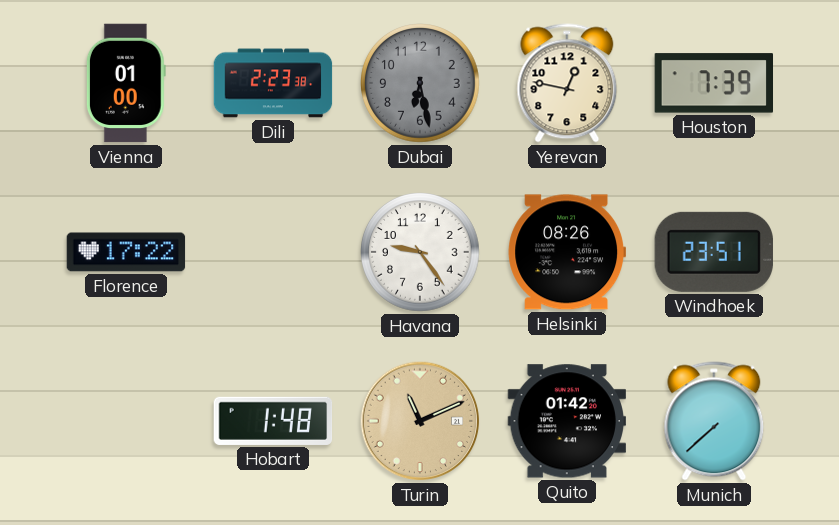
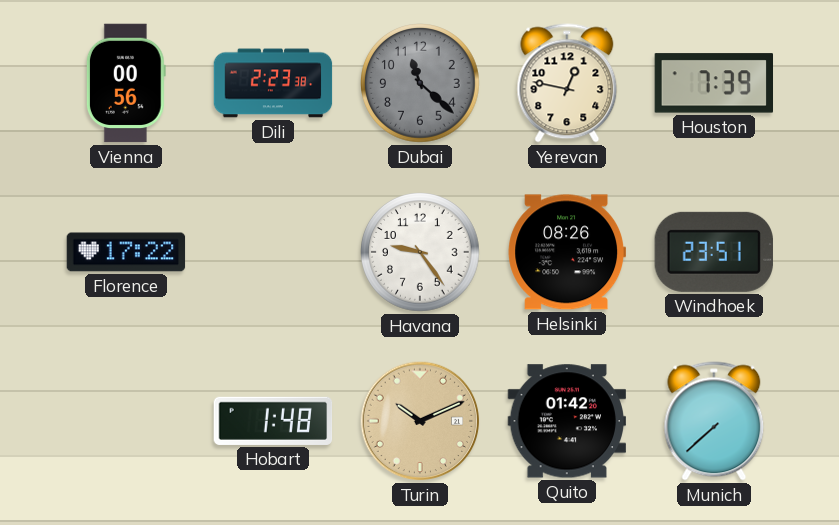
Vienna: 01:00 -> 00:56
Dubai: 6:28 -> 11:22
Turin: 11:11 -> 10:11
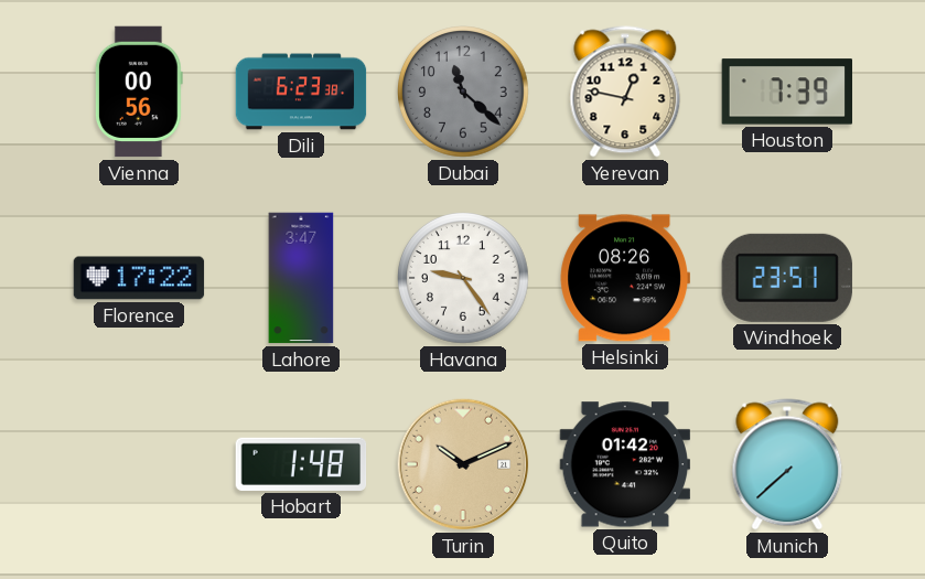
Dili: 2:23 -> 6:23
Lahore: none -> 3:47
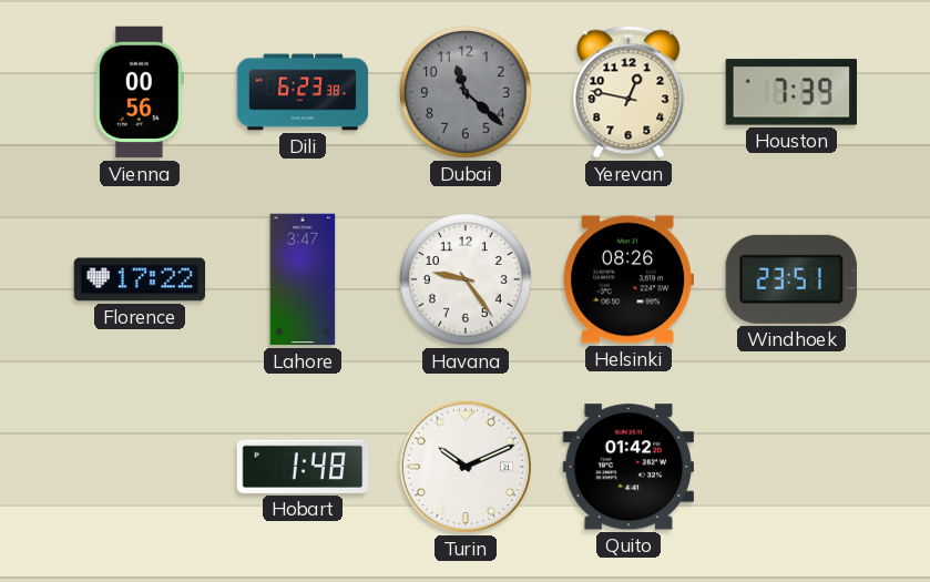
Turin dial: champagne -> white
Munich: 7:38 -> none
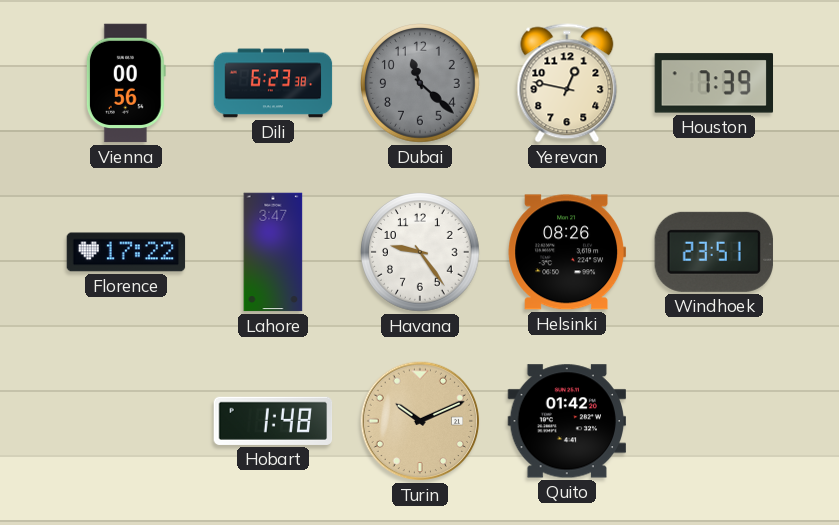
Turin dial: white -> champagne
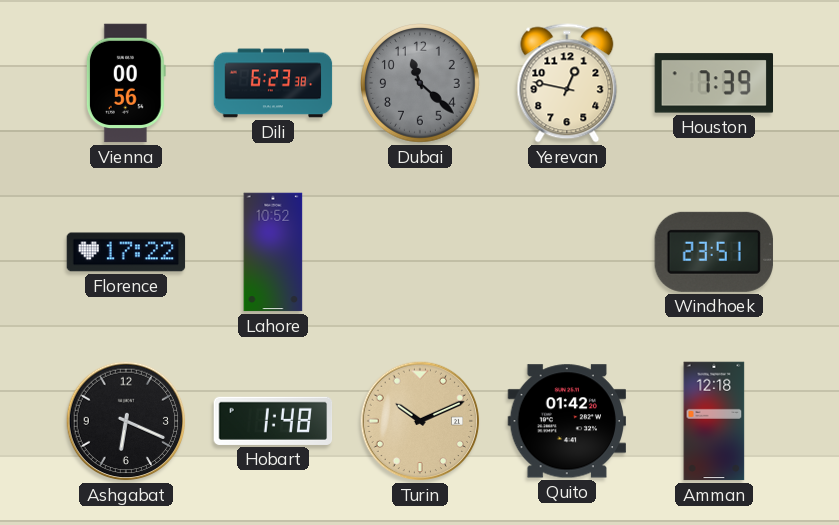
Lahore: 3:47 -> 10:52
Havana: 9:24 -> none
Helsinki: 08:26 -> none
Ashgabat: none -> 6:19
Amman: none -> 12:18
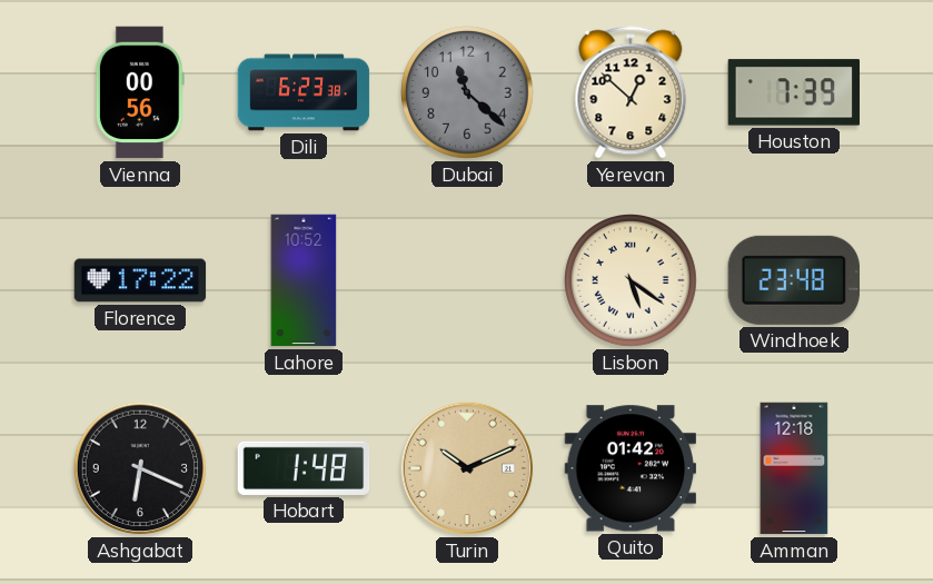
Yerevan: 12:47 -> 12:52
Lisbon: none -> 5:21
Windhoek: 23:51 -> 23:48
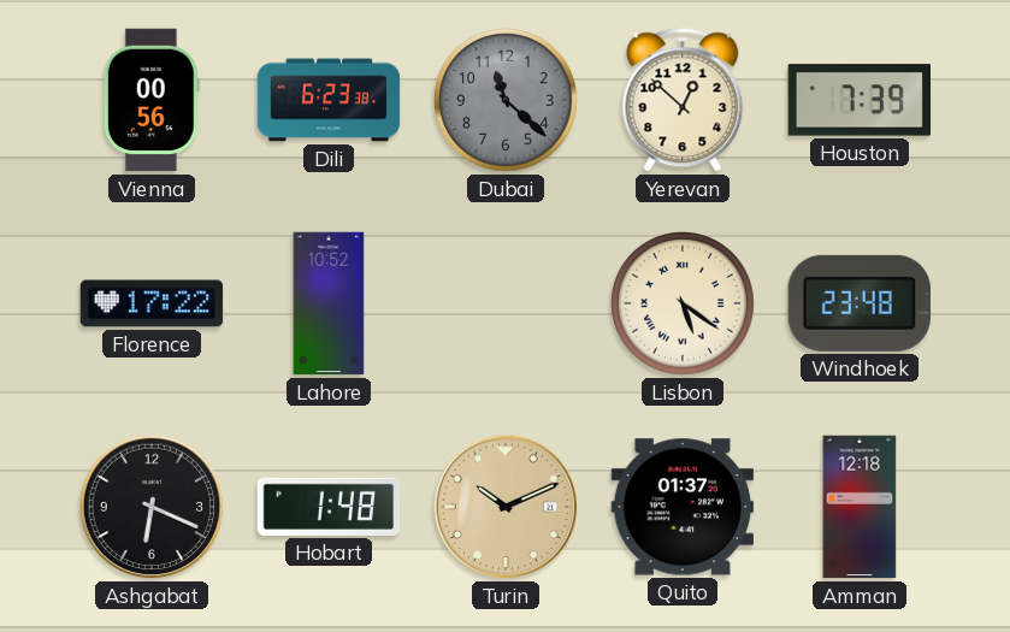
Quito: 01:42 -> 01:37
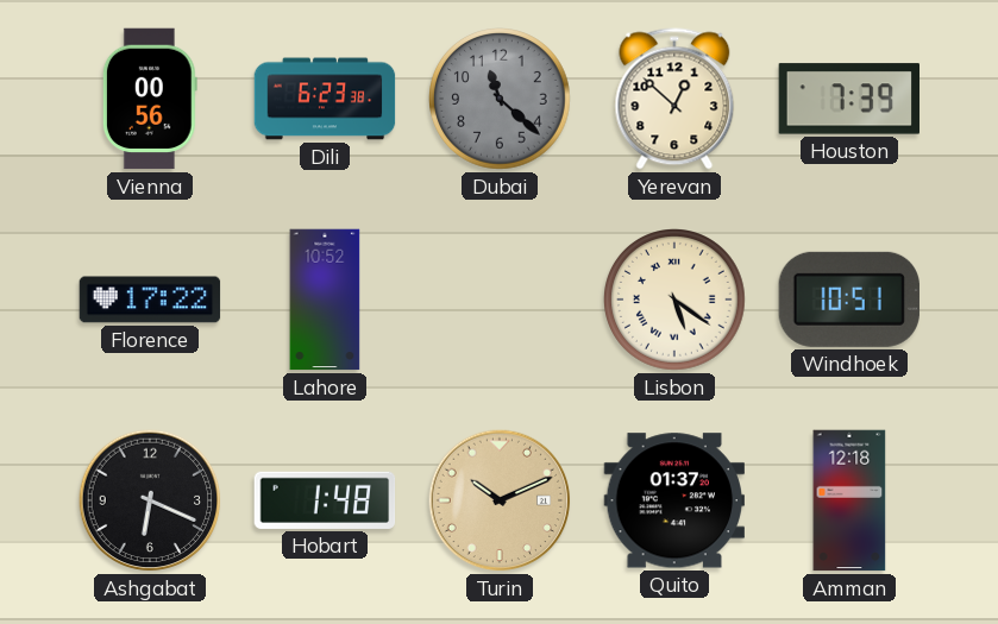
Windhoek: 23:48 -> 10:51
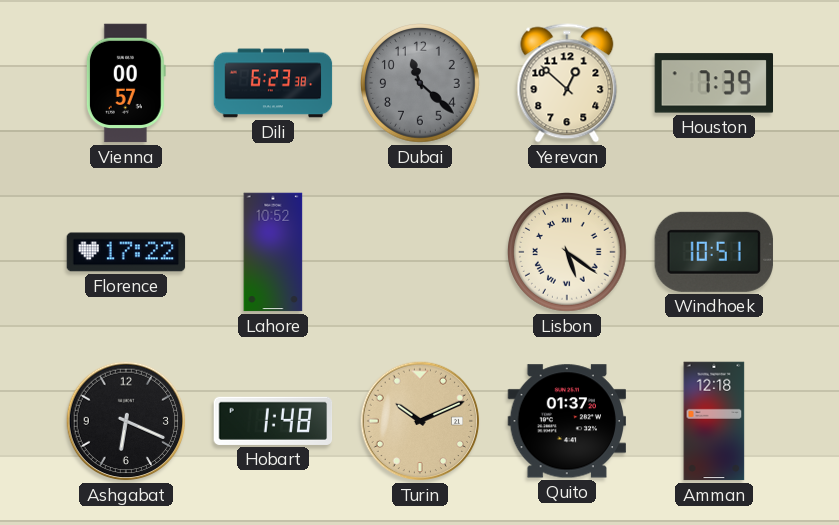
Vienna: 00:56 -> 00:57
